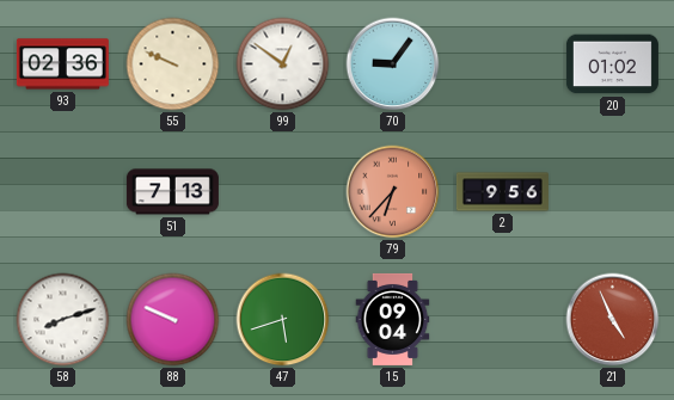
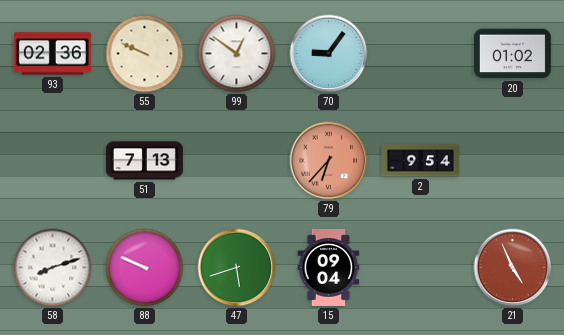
2: 9:56 -> 9:54
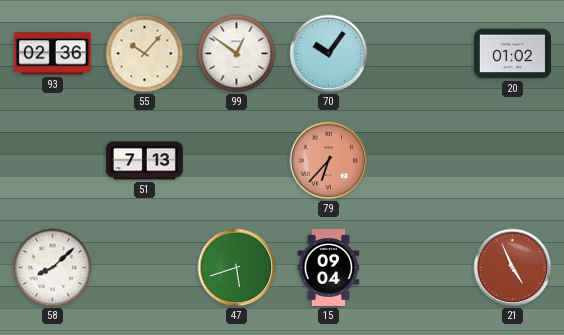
55: 9:49 -> 10:07
70: 9:06 -> 10:06
2: 9:54 -> none
58: 8:12 -> 8:08
88: 9:49 -> none
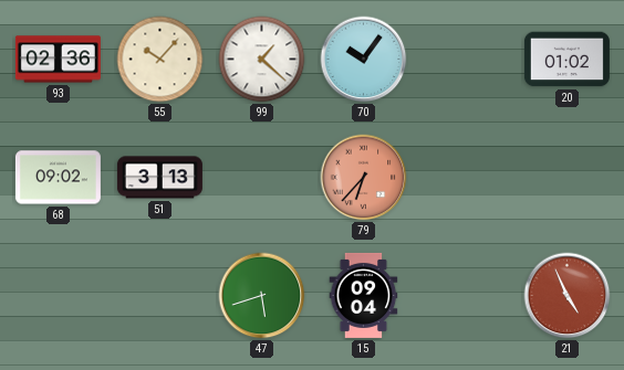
99: 12:51 -> 1:22
68: none -> 09:02
51: 7:13 -> 3:13
58: 8:08 -> none
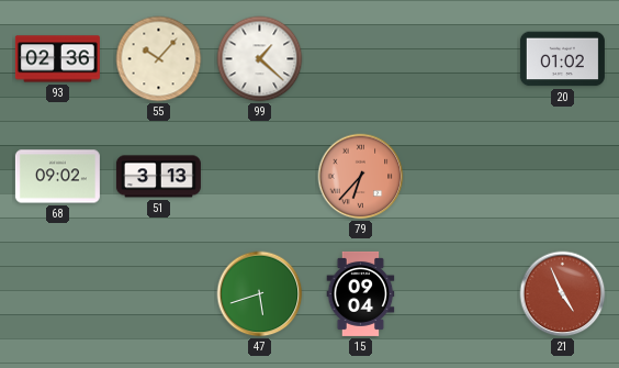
70: 10:06 -> none
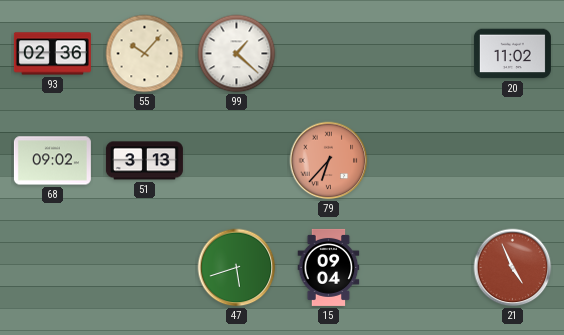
20: 01:02 -> 11:02
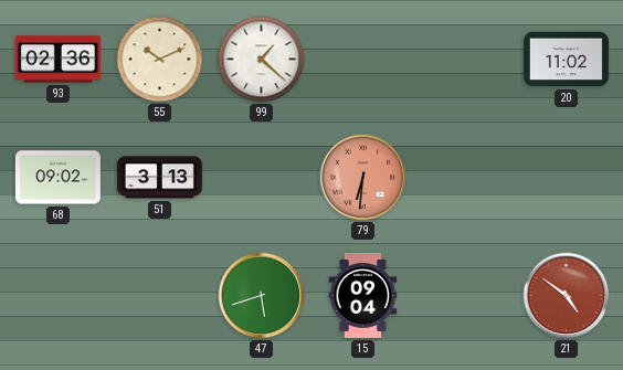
55: 10:07 -> 10:11
79: 6:37 -> 6:31
21: 4:56 -> 4:51
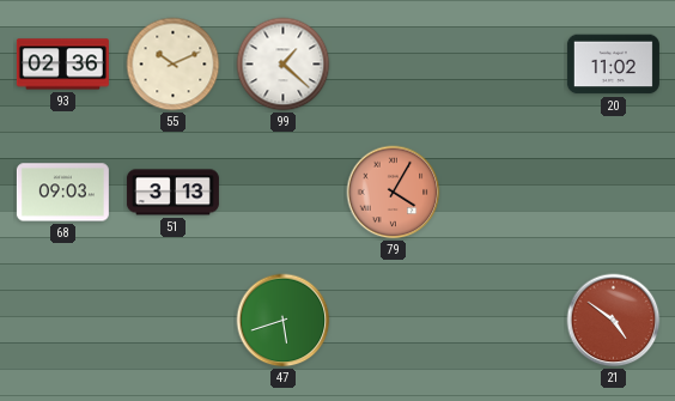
68: 09:02 -> 09:03
79: 6:31 -> 4:05
15: 09:04 -> none
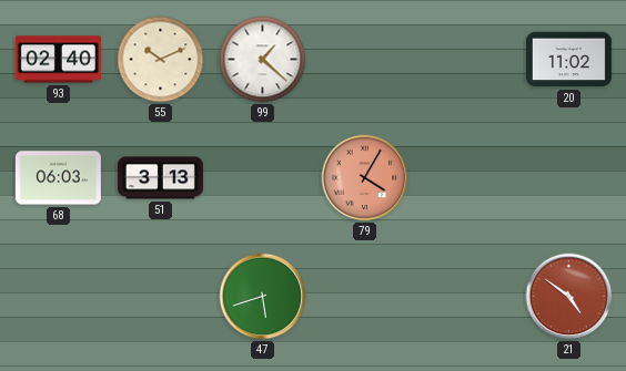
93: 02:36 -> 02:40
68: 09:03 -> 06:03
